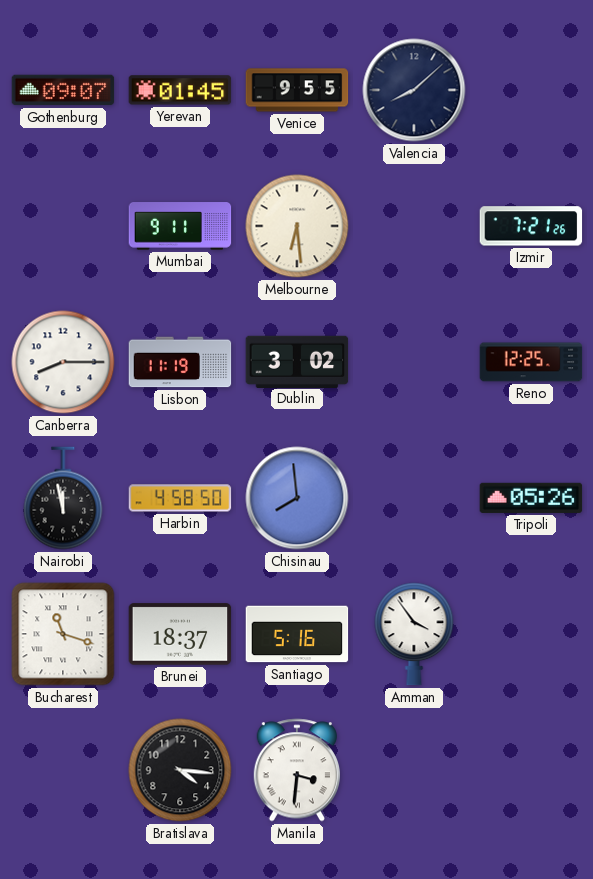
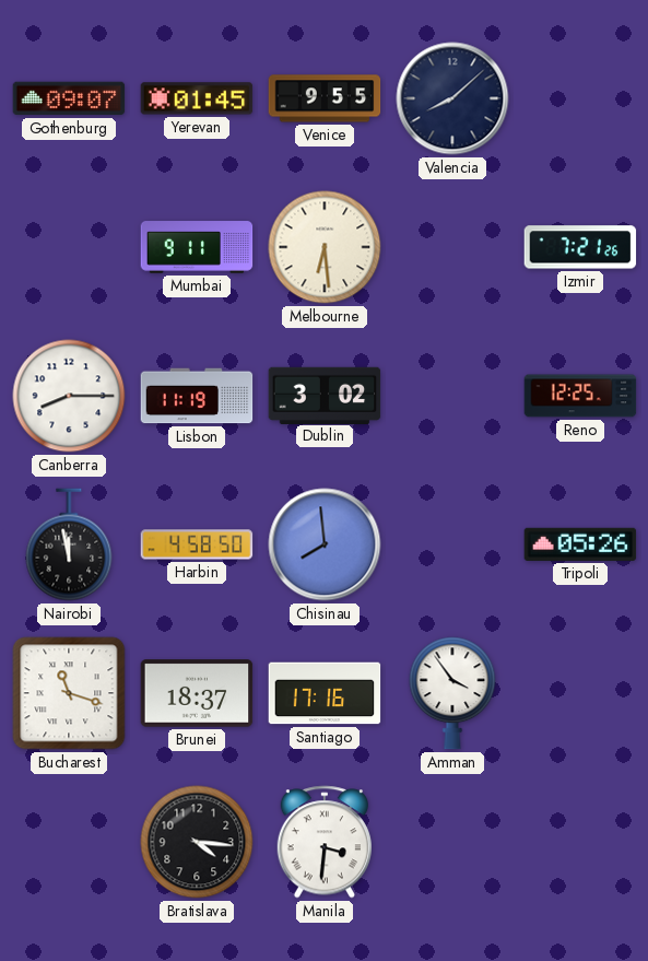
Santiago: 5:16 -> 17:16
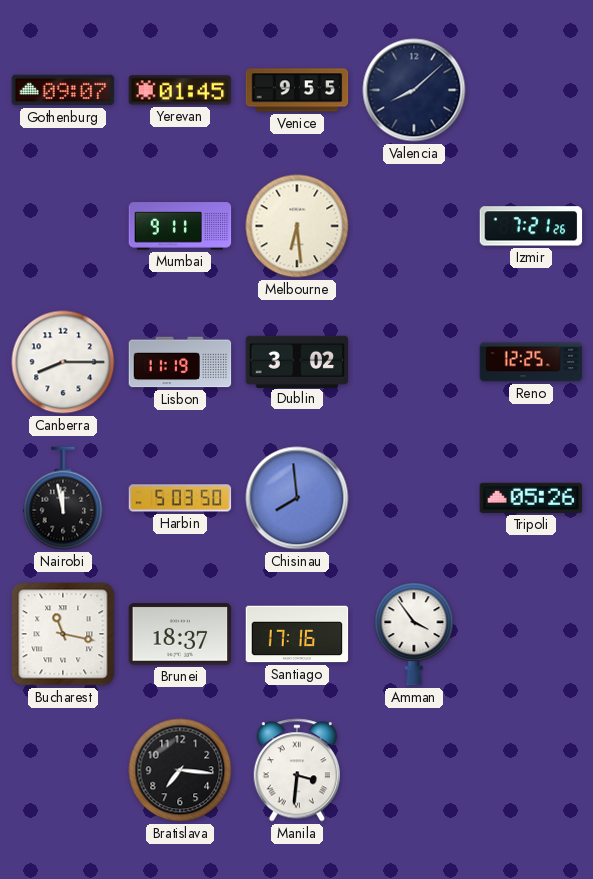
Harbin: 4:58 -> 5:03
Bucharest: 11:18 -> 11:17
Bratislava: 4:16 -> 7:16
